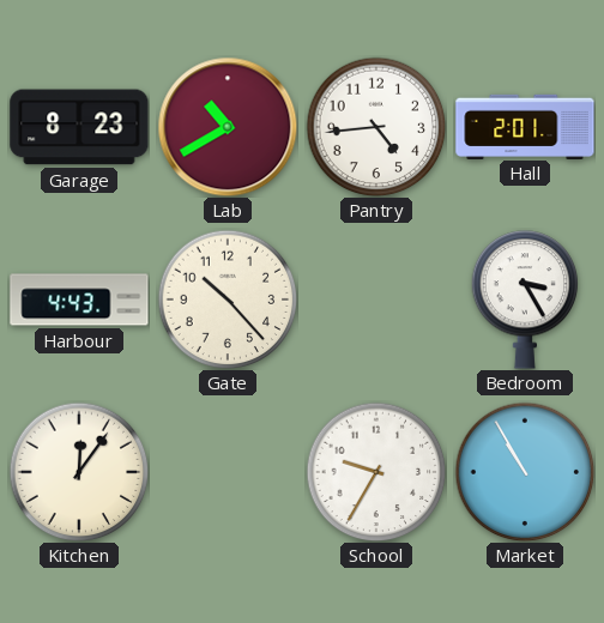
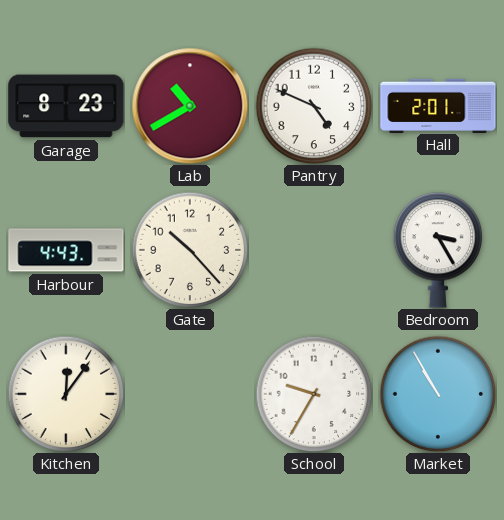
Pantry: 4:44 -> 4:49
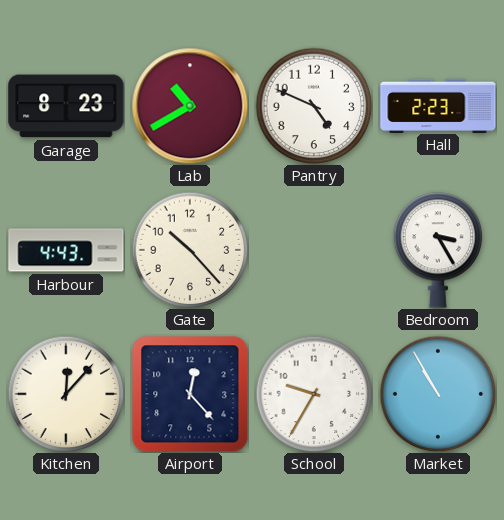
Hall: 2:01 -> 2:23
Kitchen: 12:06 -> 12:07
Airport: none -> 12:23
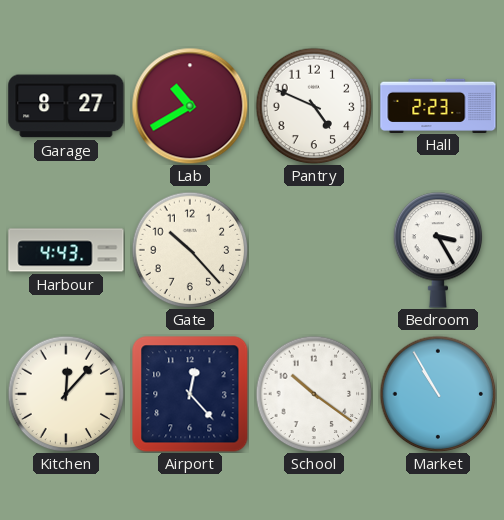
Garage: 8:23 -> 8:27
School: 9:35 -> 10:21
